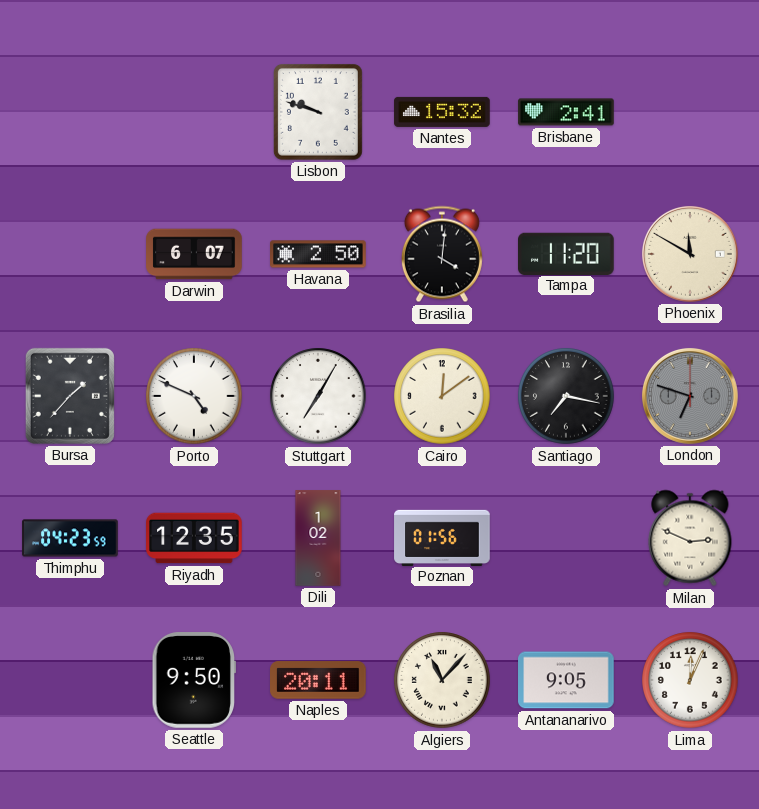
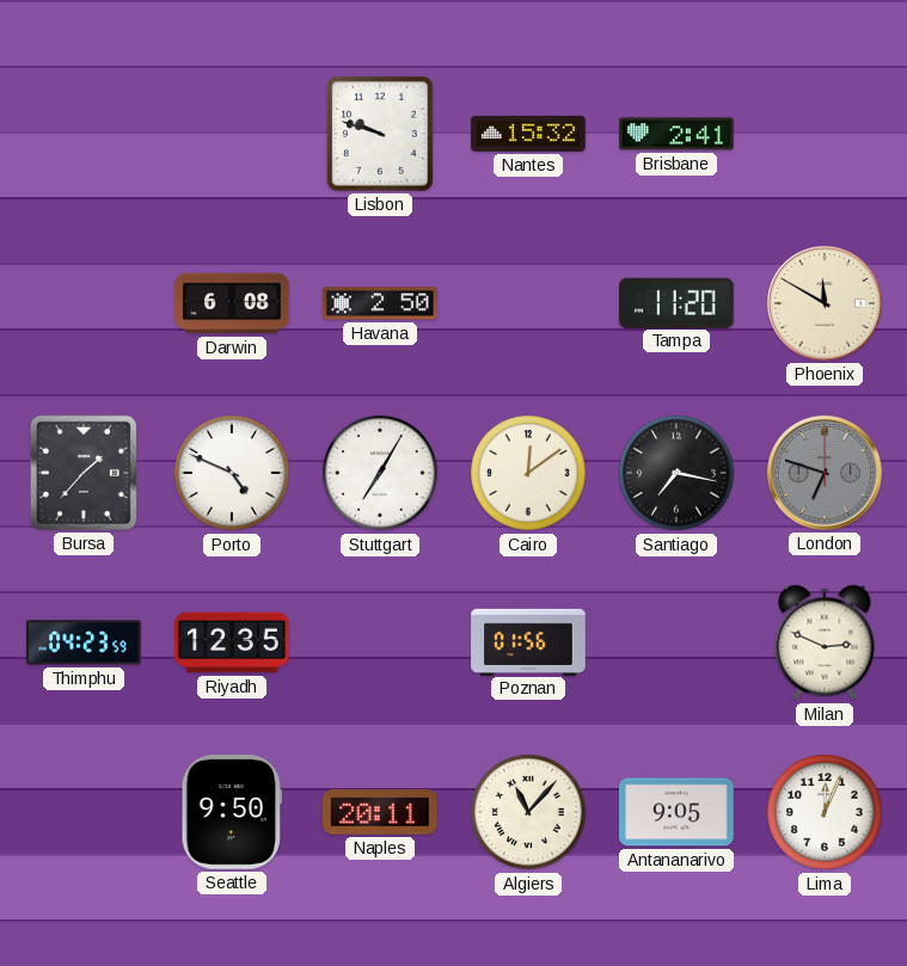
Darwin: 6:07 -> 6:08
Brasilia: 4:01 -> none
Dili: 1:02 -> none
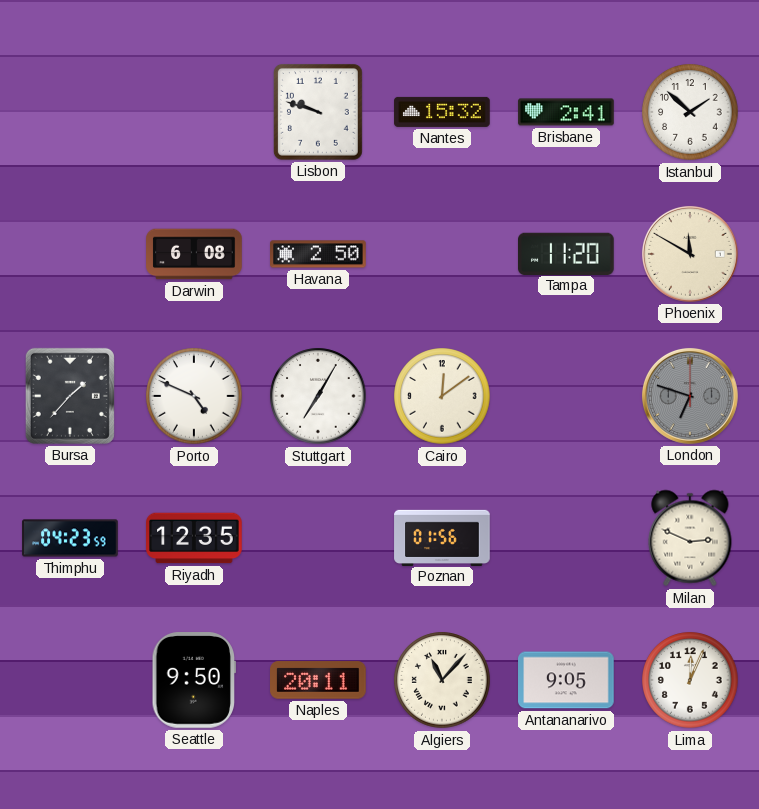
Istanbul: none -> 1:52
Santiago: 7:17 -> none
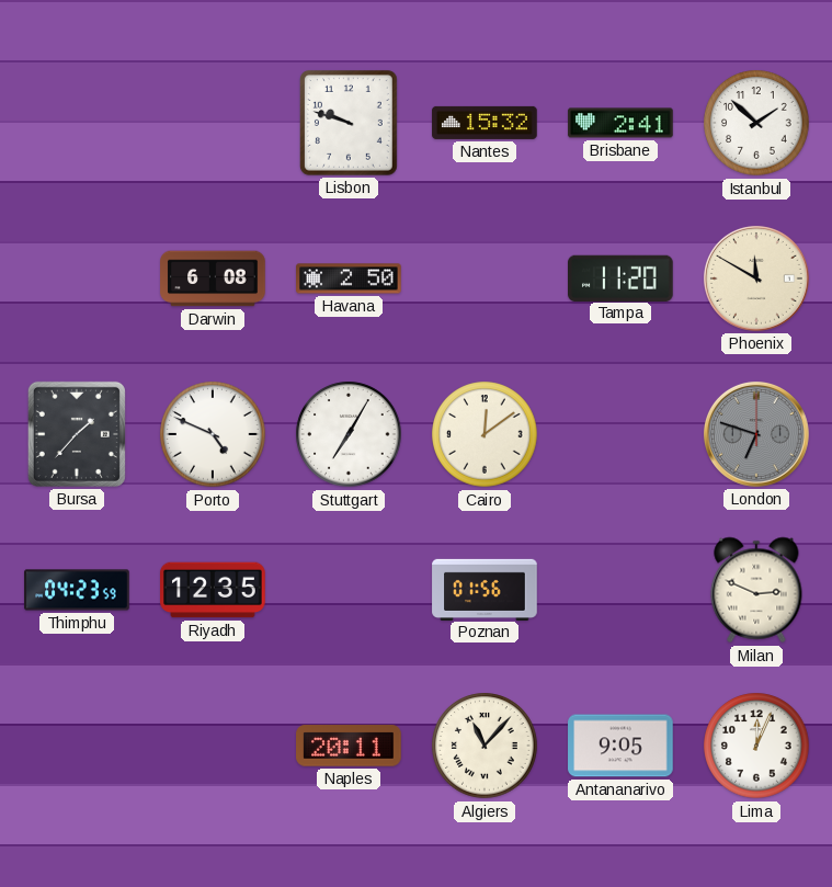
Seattle: 9:50 -> none
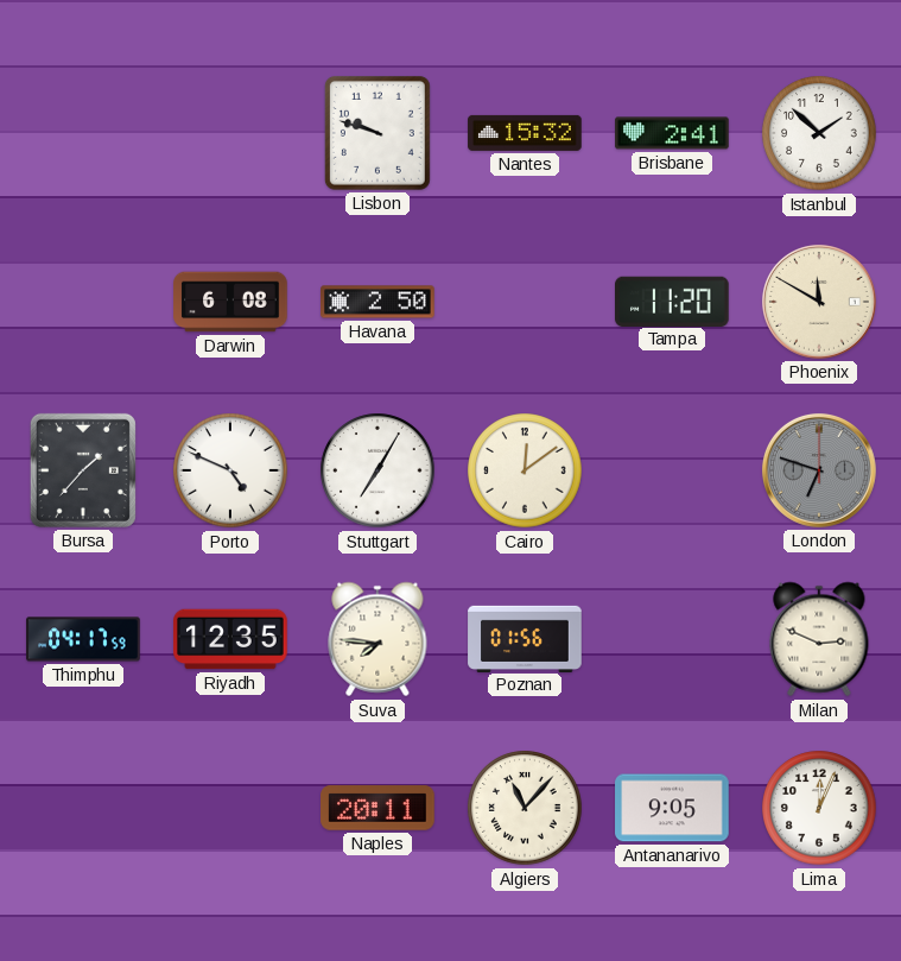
Thimphu: 04:23 -> 04:17
Suva: none -> 7:46
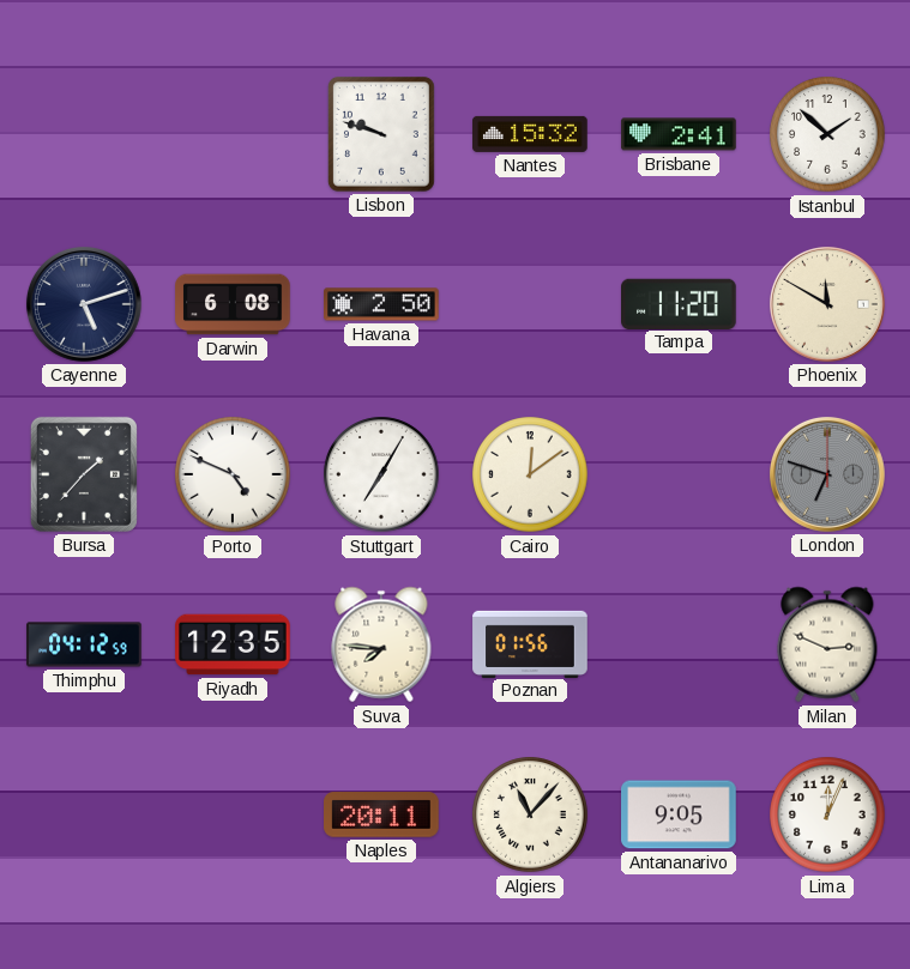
Cayenne: none -> 5:12
Thimphu: 04:17 -> 04:12
